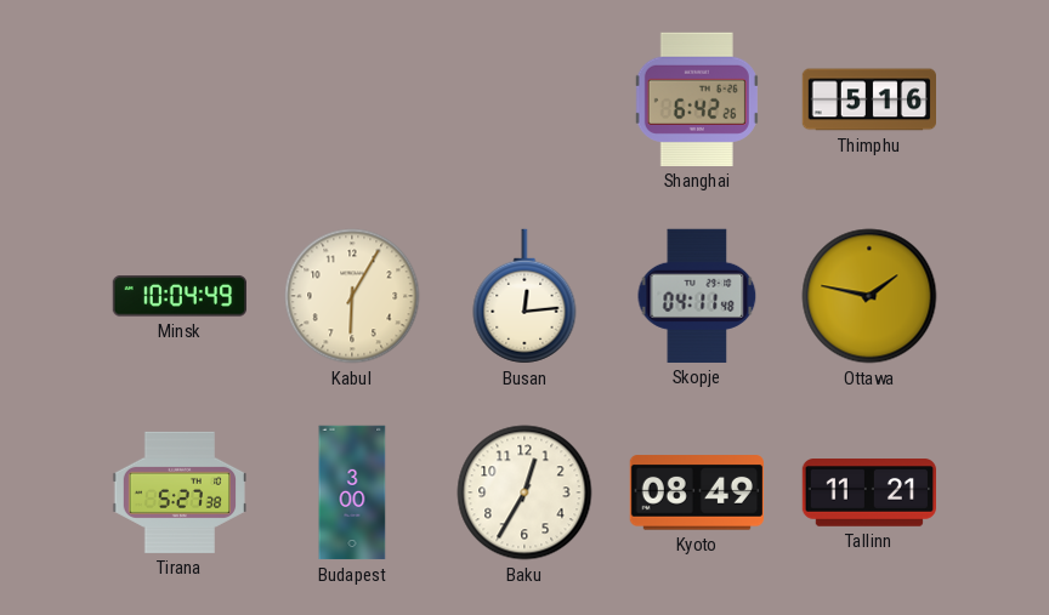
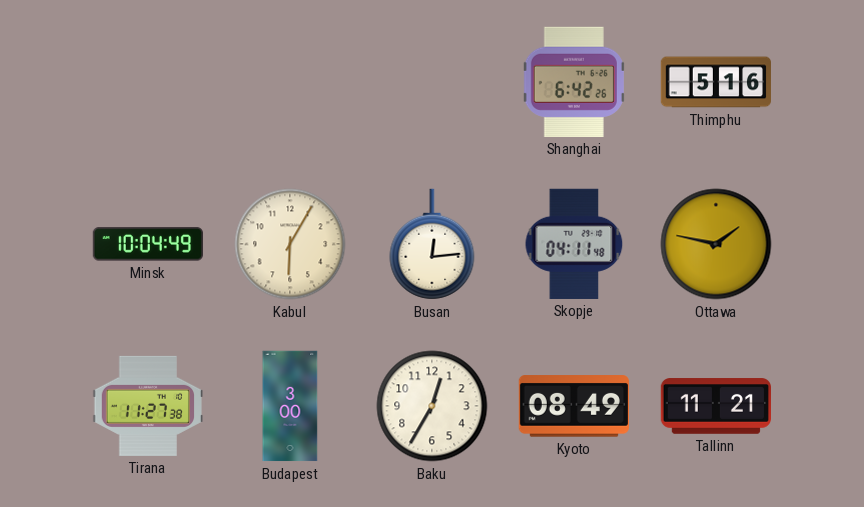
Tirana: 5:27 -> 11:27
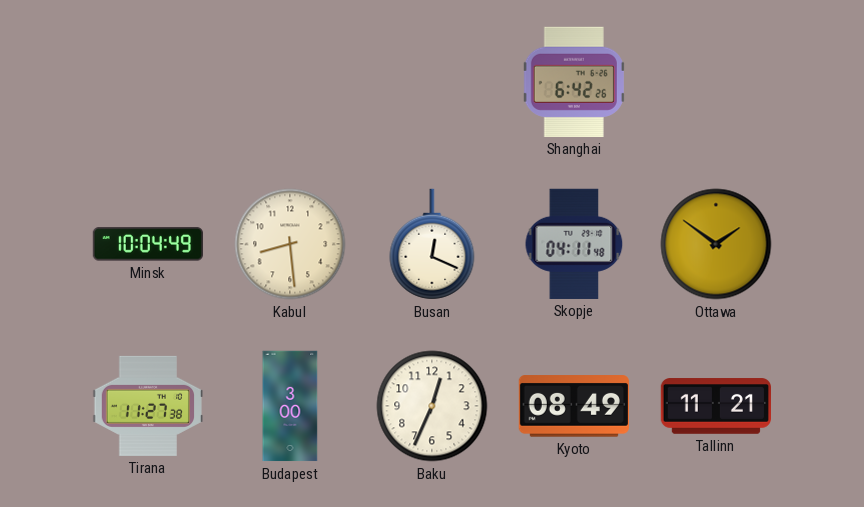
Thimphu: 5:16 -> none
Kabul: 6:05 -> 8:29
Busan: 12:14 -> 12:19
Ottawa: 1:47 -> 1:51
Baku: 12:35 -> 12:34
